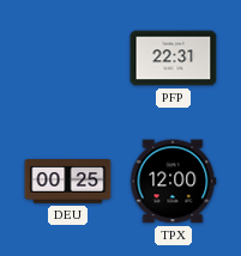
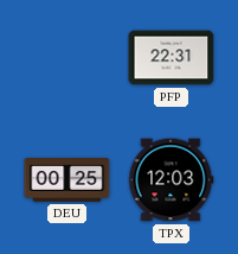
TPX: 12:00 -> 12:03
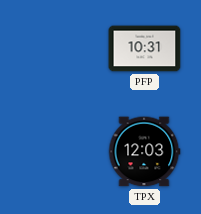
PFP: 22:31 -> 10:31
DEU: 00:25 -> none
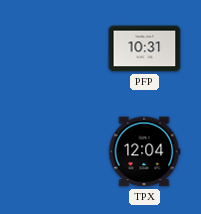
TPX: 12:03 -> 12:04
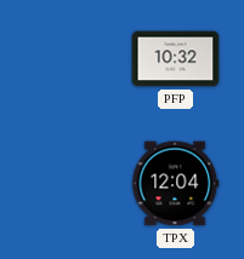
PFP: 10:31 -> 10:32
